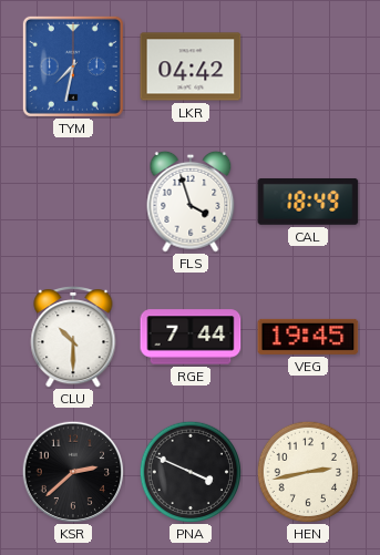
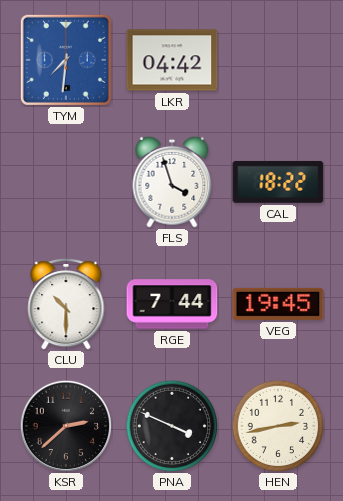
TYM: 7:32 -> 7:31
CAL: 18:49 -> 18:22
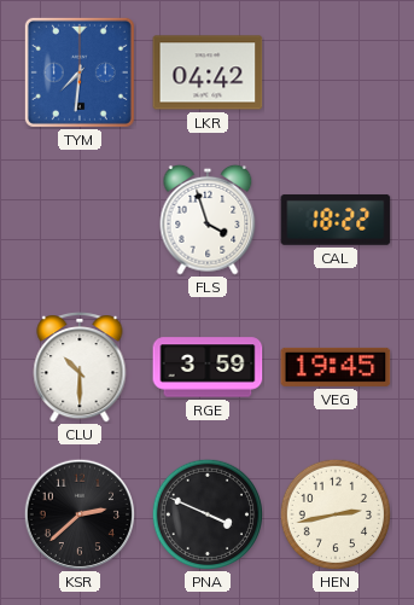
RGE: 7:44 -> 3:59
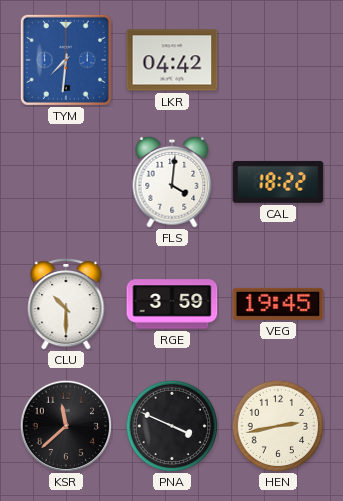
FLS: 3:57 -> 4:01
KSR: 2:38 -> 11:38
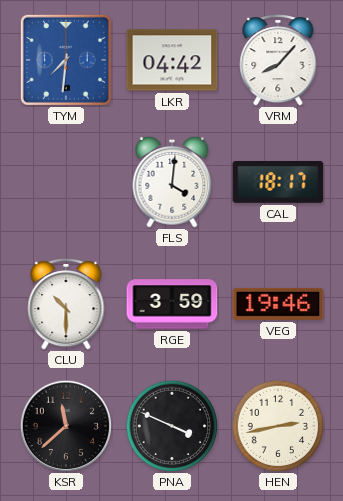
VRM: none -> 8:07
CAL: 18:22 -> 18:17
VEG: 19:45 -> 19:46
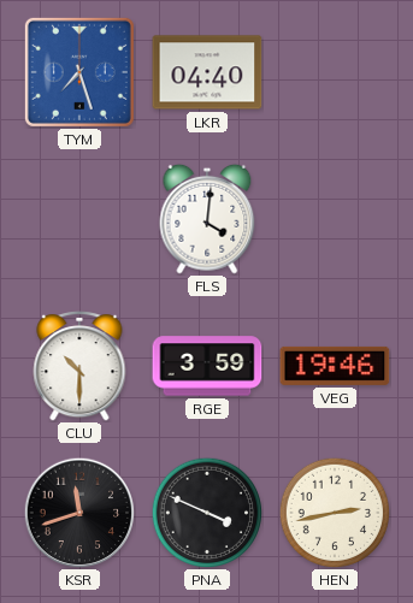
TYM: 7:31 -> 7:27
LKR: 04:42 -> 04:40
VRM: 8:07 -> none
CAL: 18:17 -> none
KSR: 11:38 -> 11:42
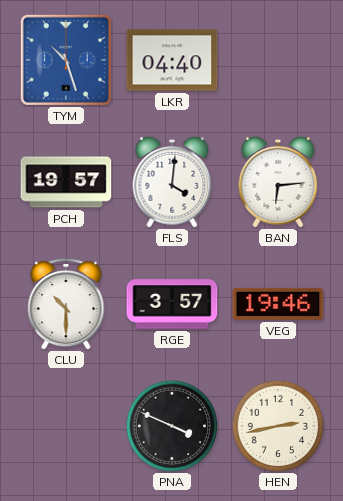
TYM: 7:27 -> 10:27
PCH: none -> 19:57
BAN: none -> 6:14
RGE: 3:59 -> 3:57
KSR: 11:42 -> none
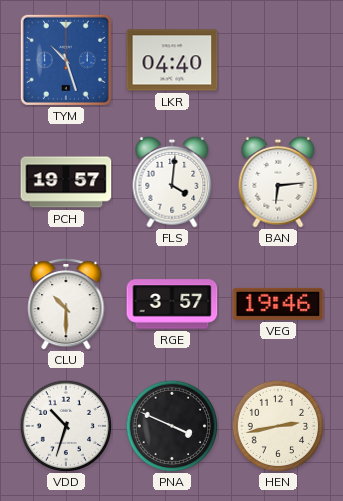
VDD: none -> 10:33
